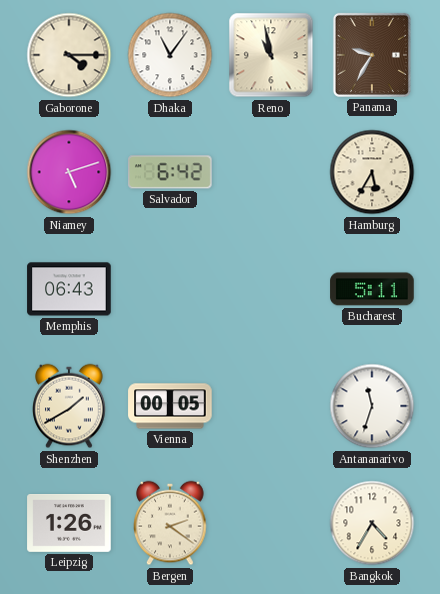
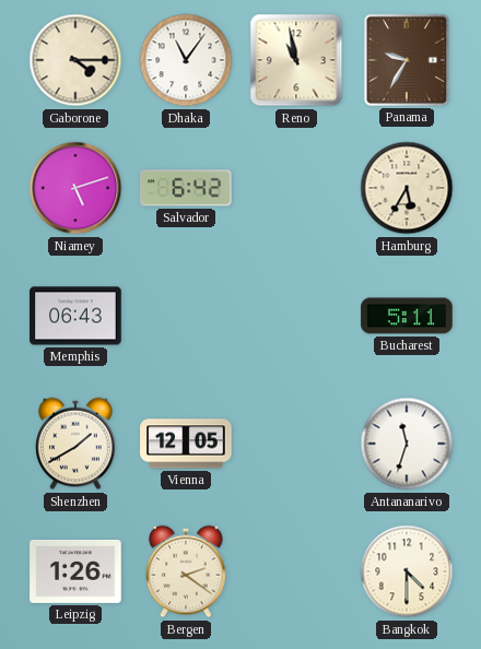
Vienna: 00:05 -> 12:05
Bangkok: 4:35 -> 4:30
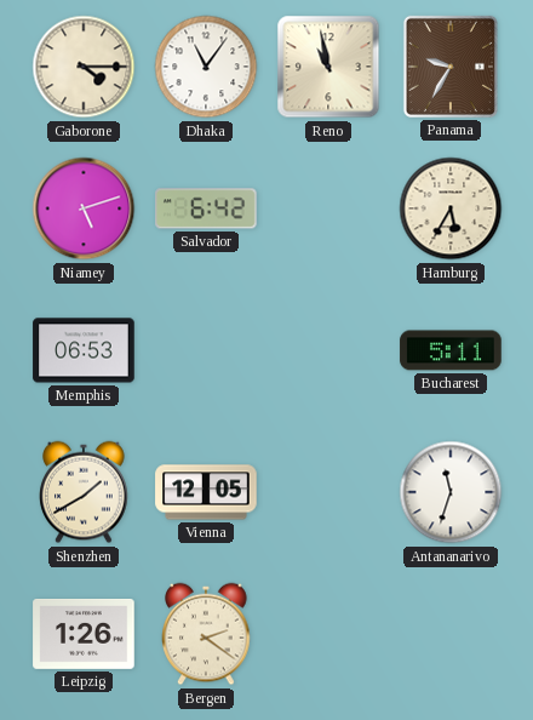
Memphis: 06:43 -> 06:53
Bangkok: 4:30 -> none
